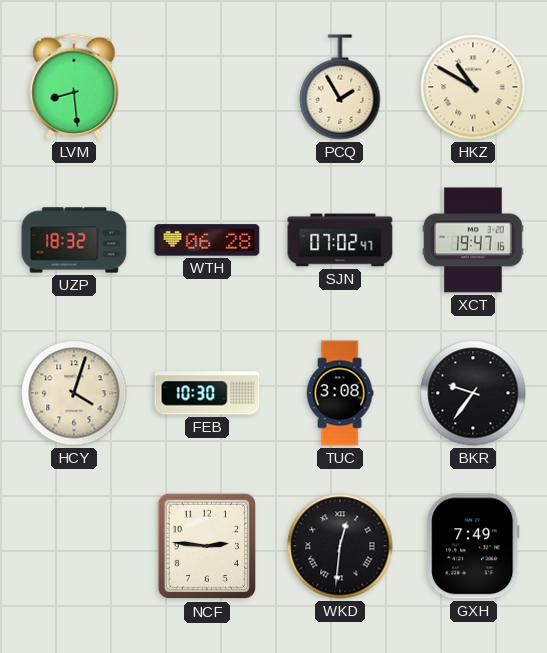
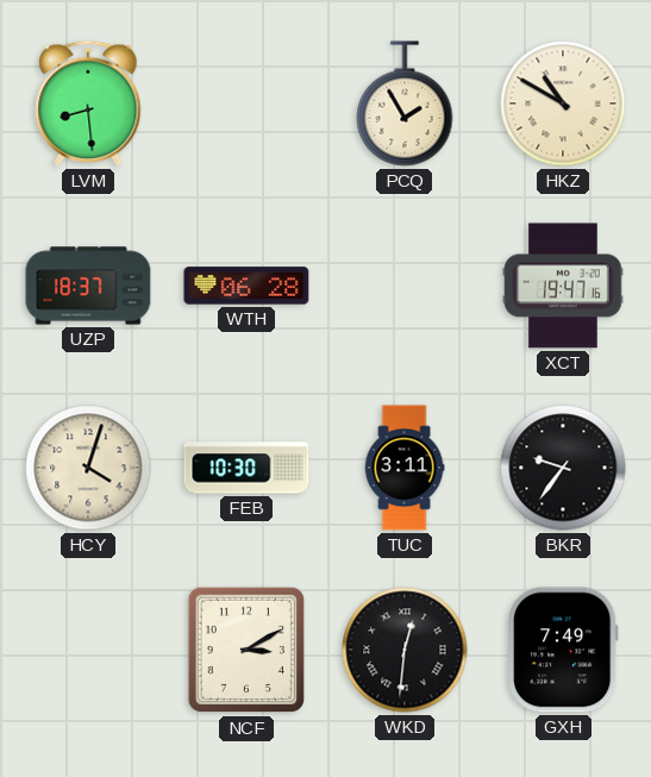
UZP: 18:32 -> 18:37
SJN: 07:02 -> none
TUC: 3:08 -> 3:11
NCF: 2:46 -> 3:10
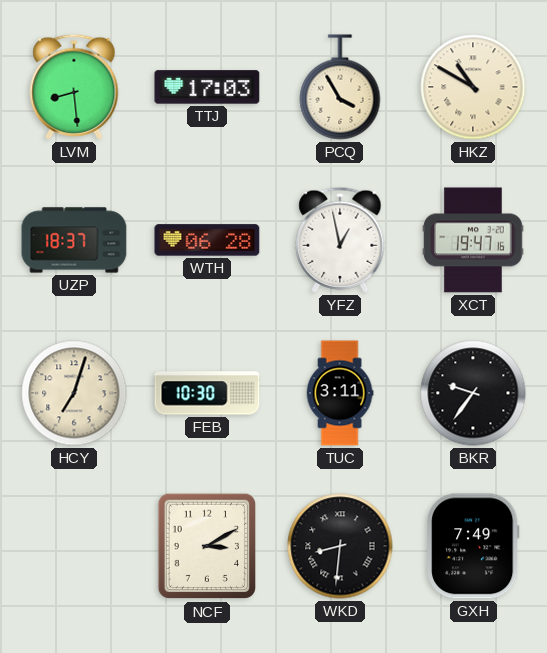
TTJ: none -> 17:03
PCQ: 1:55 -> 3:55
YFZ: none -> 12:58
HCY: 4:03 -> 7:03
WKD: 12:31 -> 8:31
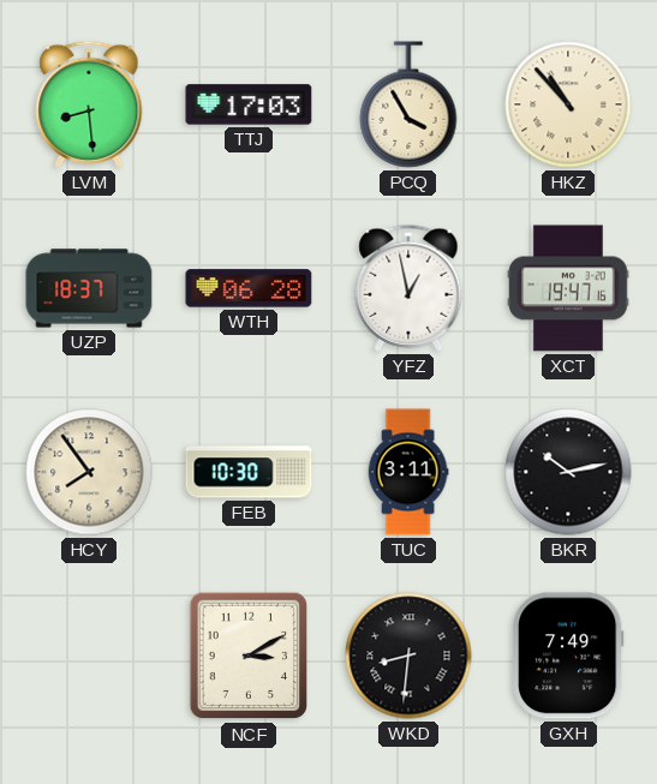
HKZ: 10:50 -> 10:53
HCY: 7:03 -> 7:54
BKR: 9:36 -> 10:13
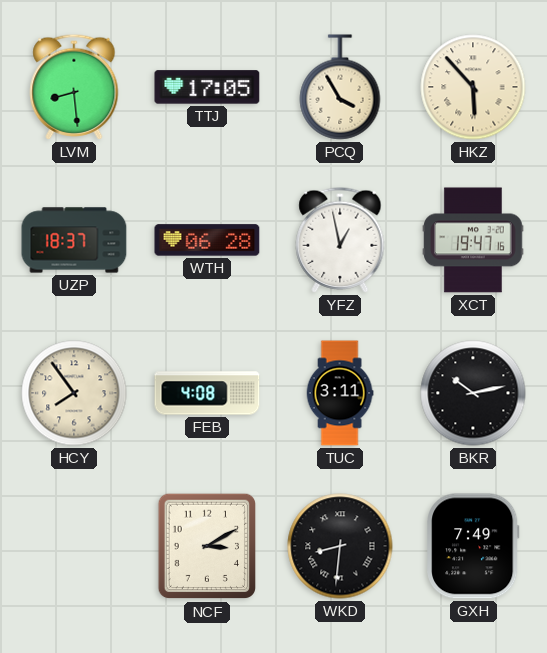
TTJ: 17:03 -> 17:05
HKZ: 10:53 -> 5:53
FEB: 10:30 -> 4:08
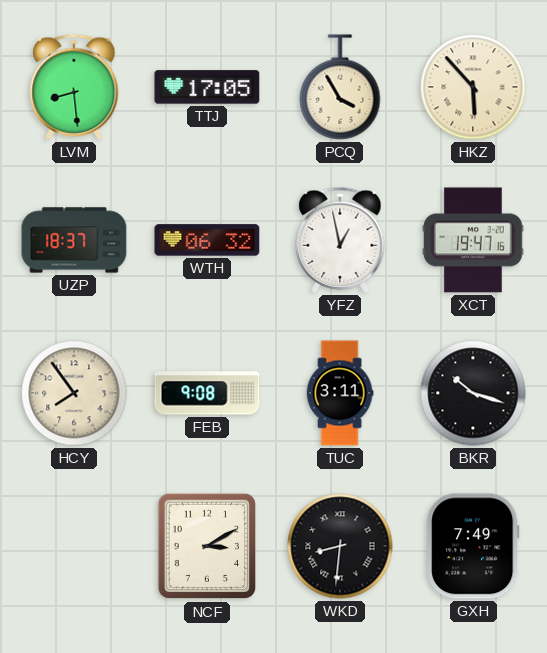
WTH: 06:28 -> 06:32
FEB: 4:08 -> 9:08
BKR: 10:13 -> 10:18
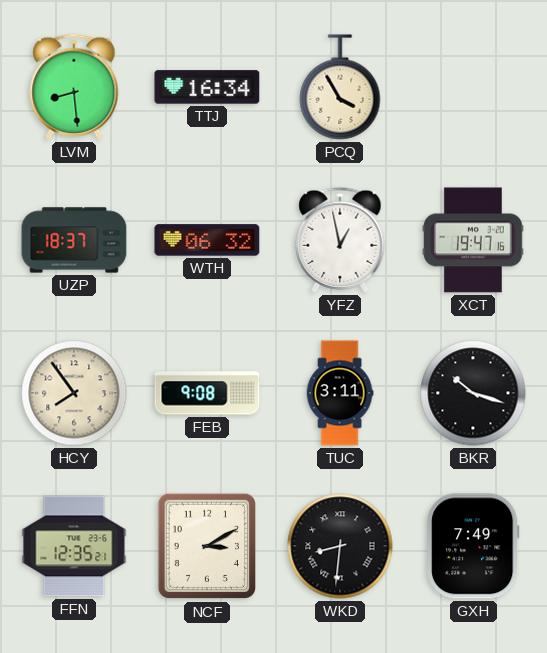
TTJ: 17:05 -> 16:34
HKZ: 5:53 -> none
FFN: none -> 12:35
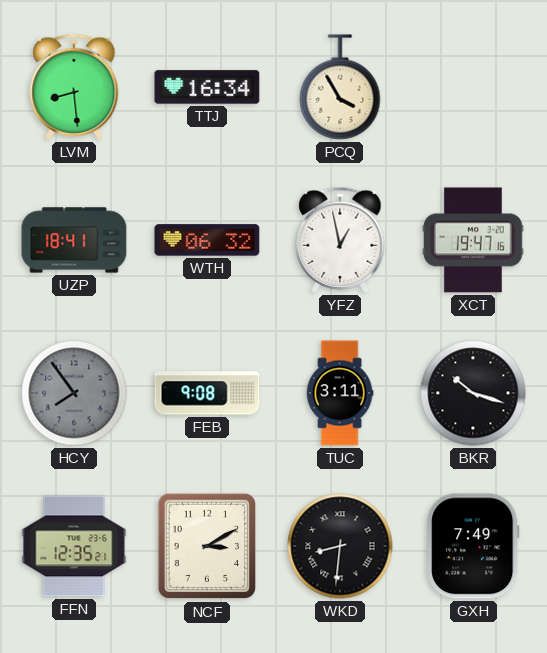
UZP: 18:37 -> 18:41
HCY dial: cream -> grey
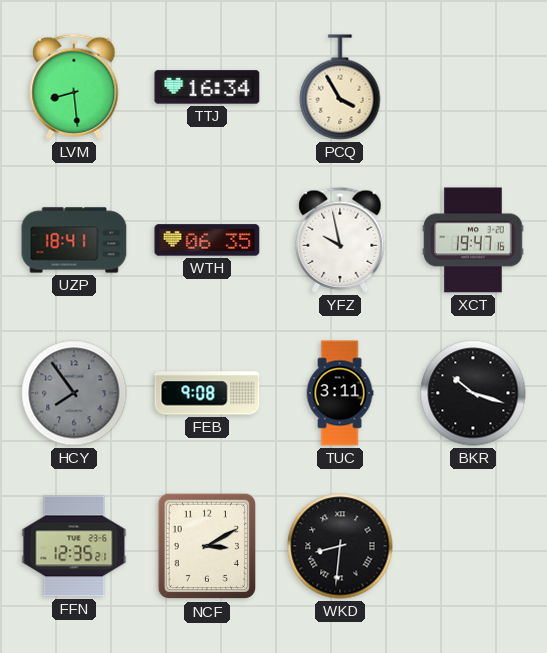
WTH: 06:32 -> 06:35
YFZ: 12:58 -> 9:58
GXH: 7:49 -> none
